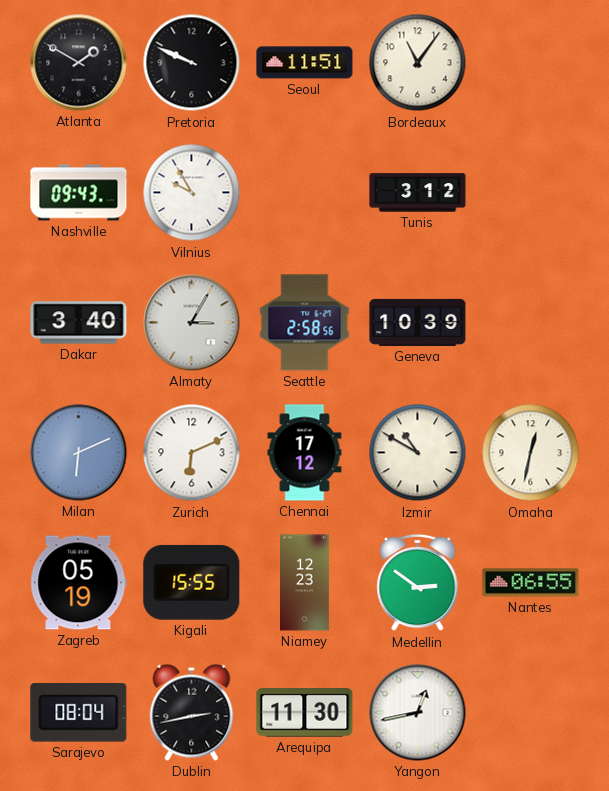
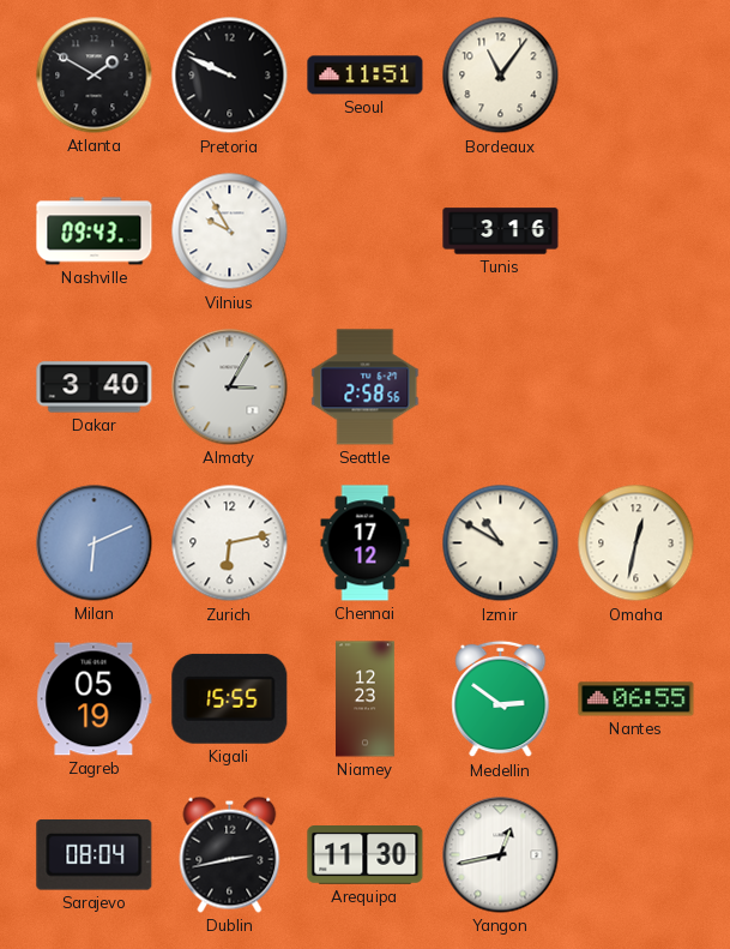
Tunis: 3:12 -> 3:16
Geneva: 10:39 -> none
Zurich: 6:11 -> 6:13
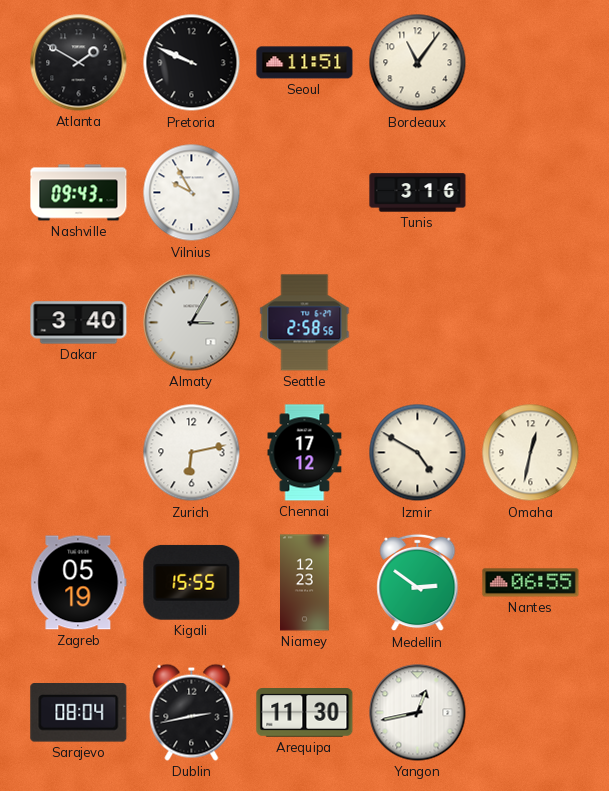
Milan: 6:11 -> none
Izmir: 10:50 -> 4:50
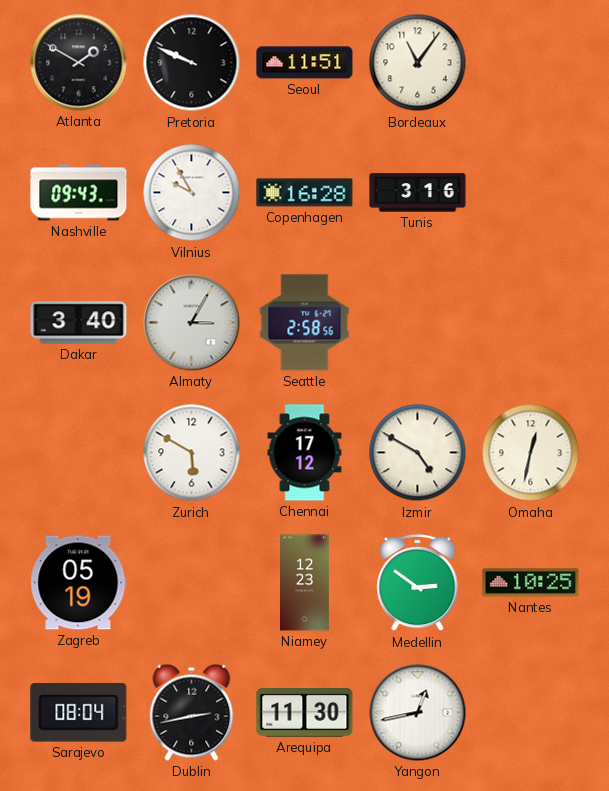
Copenhagen: none -> 16:28
Zurich: 6:13 -> 5:50
Kigali: 15:55 -> none
Nantes: 06:55 -> 10:25
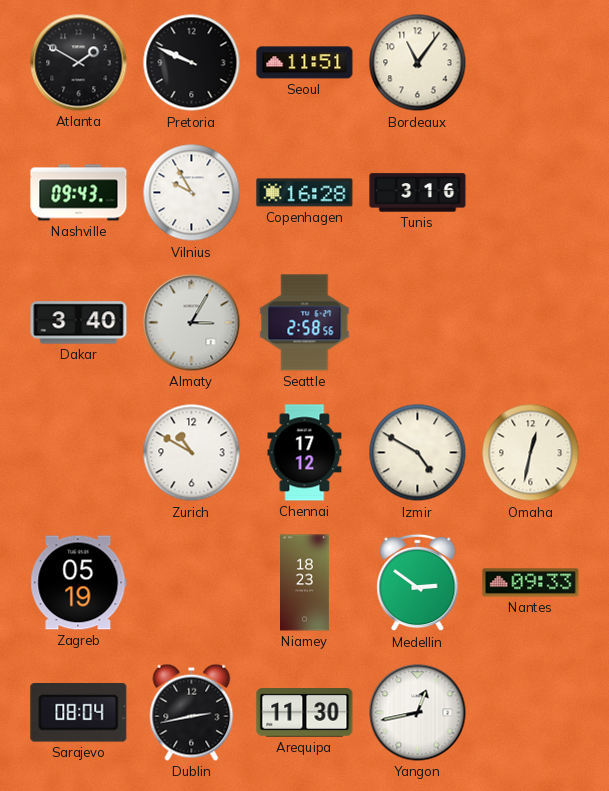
Zurich: 5:50 -> 10:50
Niamey: 12:23 -> 18:23
Nantes: 10:25 -> 09:33
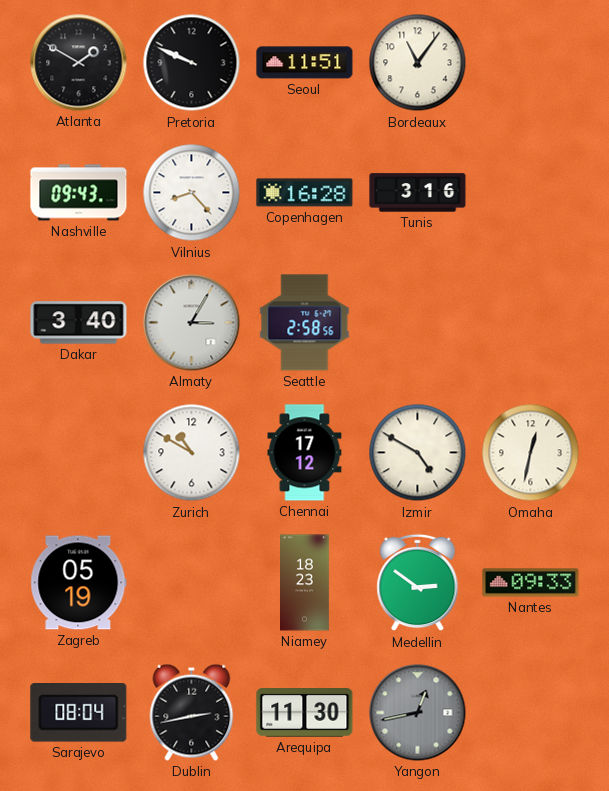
Vilnius: 9:55 -> 8:23
Yangon dial: white -> grey
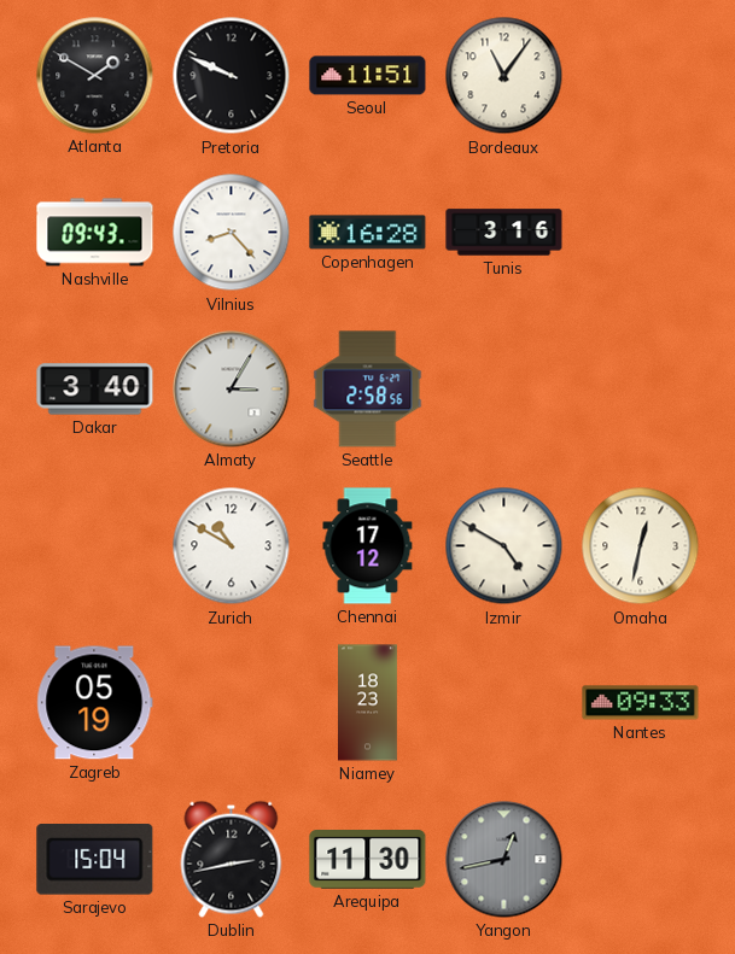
Medellin: 2:51 -> none
Sarajevo: 08:04 -> 15:04
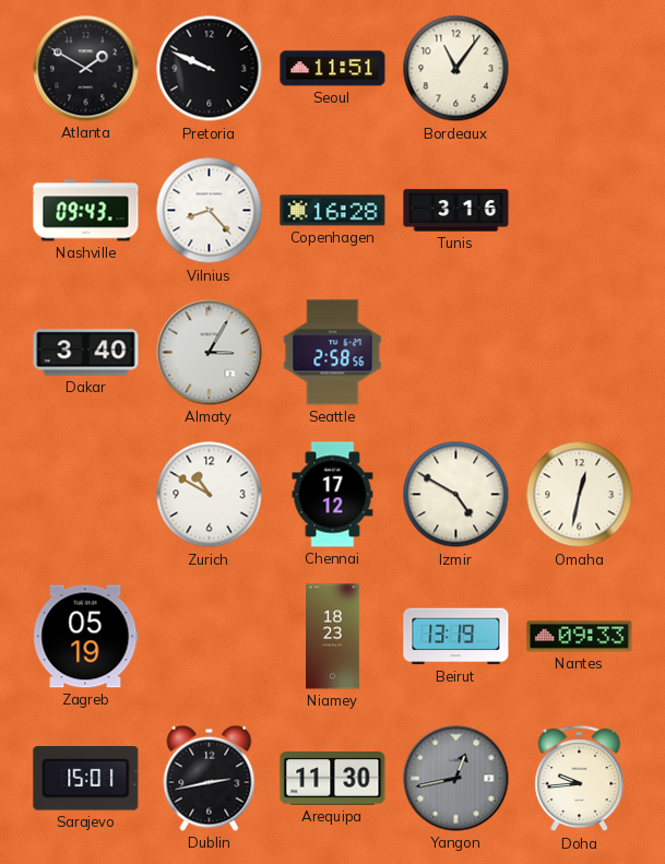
Beirut: none -> 13:19
Sarajevo: 15:04 -> 15:01
Doha: none -> 9:44
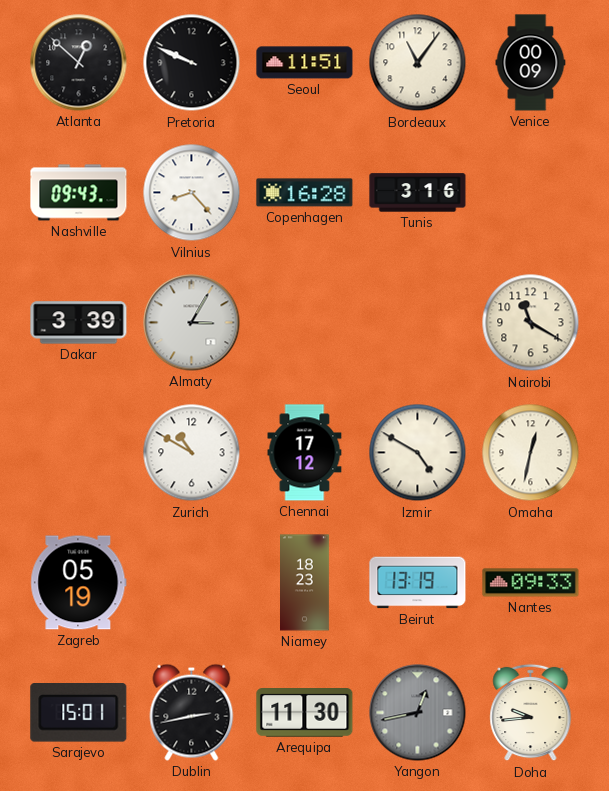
Atlanta: 1:50 -> 12:52
Venice: none -> 00:09
Dakar: 3:40 -> 3:39
Seattle: 2:58 -> none
Nairobi: none -> 11:20
